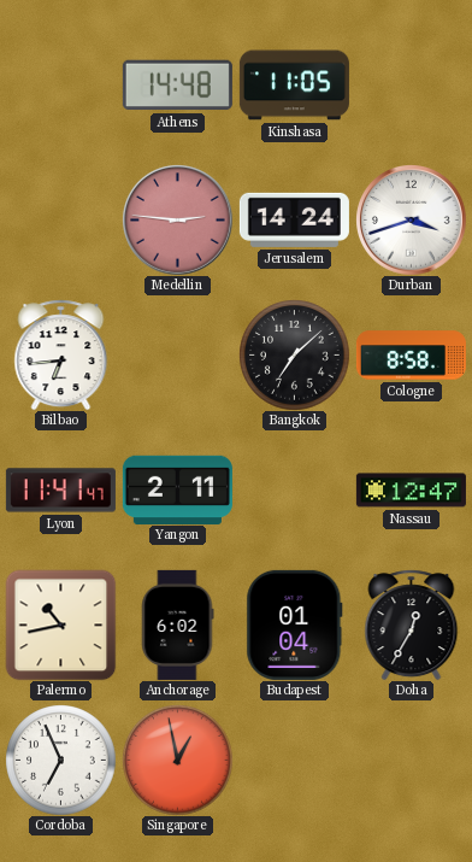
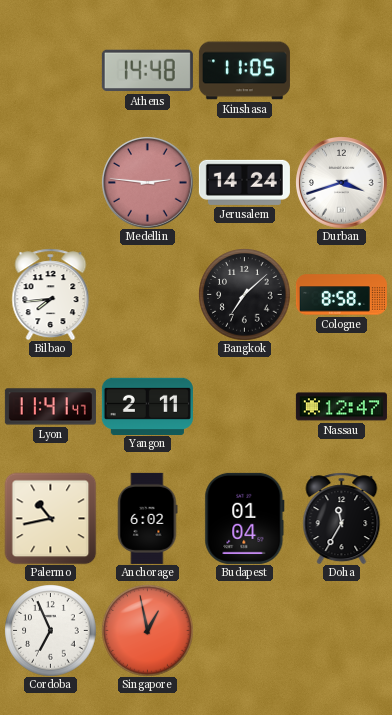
Bilbao: 6:44 -> 7:44
Doha: 12:35 -> 11:35
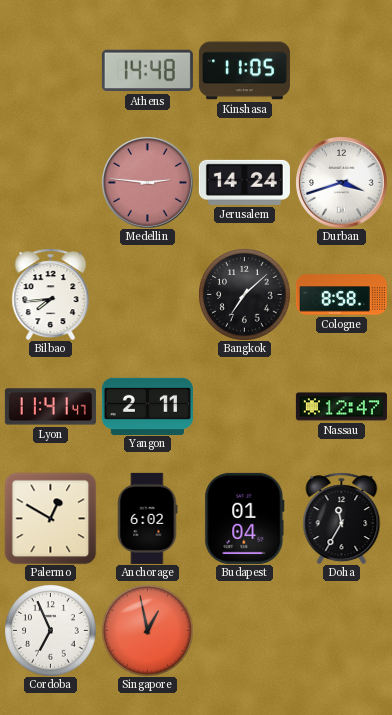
Palermo: 10:43 -> 12:50
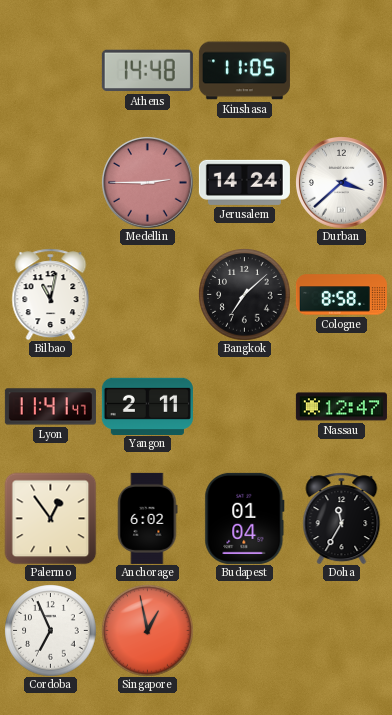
Medellin: 2:46 -> 2:45
Durban: 3:42 -> 3:38
Bilbao: 7:44 -> 11:02
Palermo: 12:50 -> 12:54
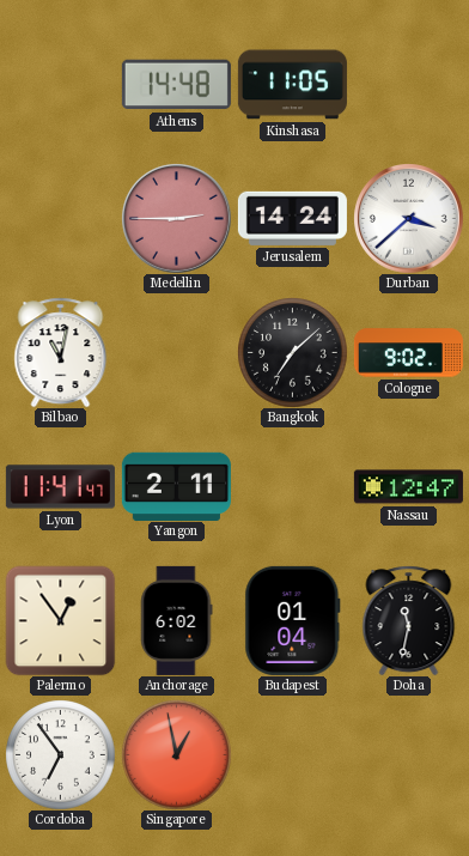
Cologne: 8:58 -> 9:02
Doha: 11:35 -> 11:32
Cordoba: 6:56 -> 6:54
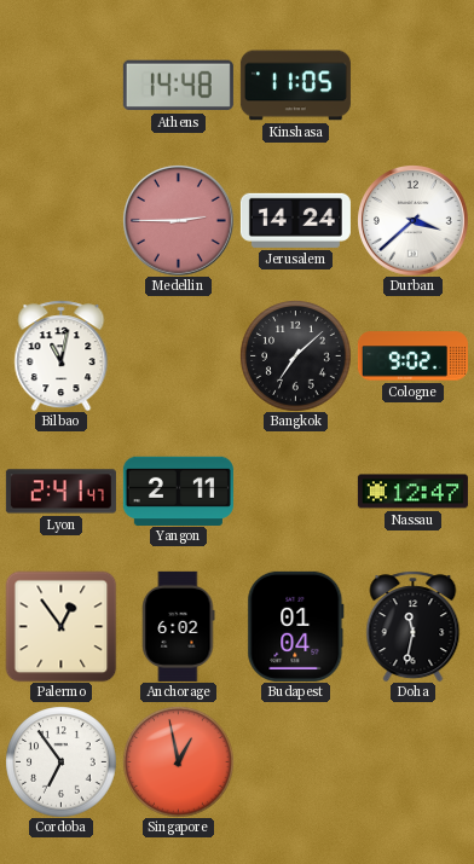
Lyon: 11:41 -> 2:41
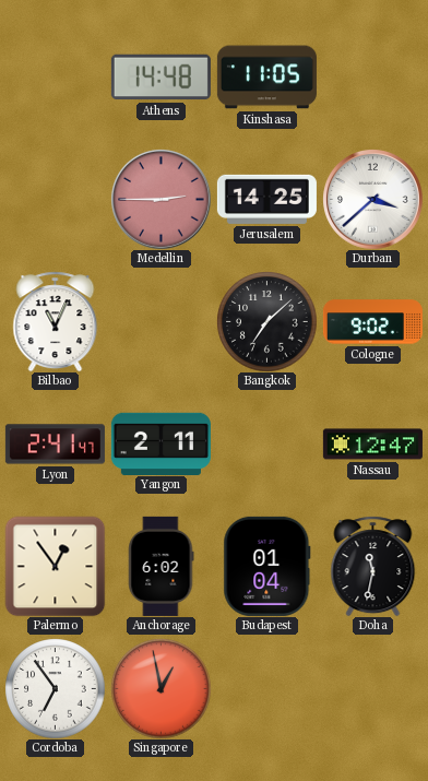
Jerusalem: 14:24 -> 14:25
Bilbao: 11:02 -> 11:04
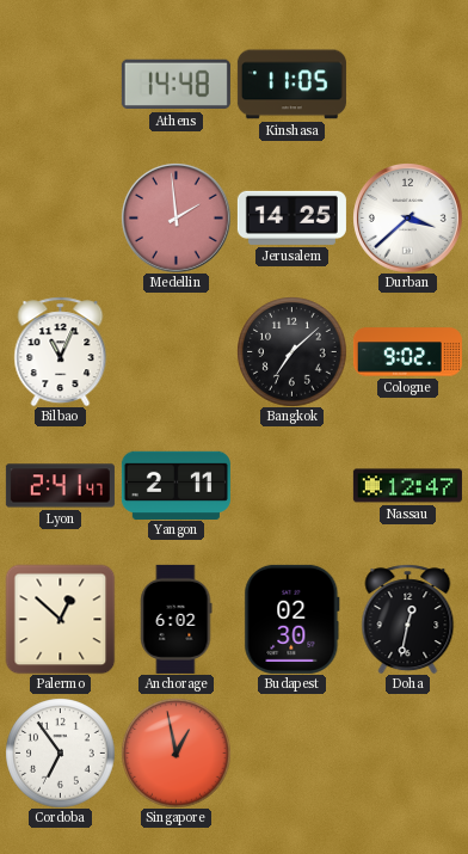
Medellin: 2:45 -> 1:59
Palermo: 12:54 -> 12:52
Budapest: 01:04 -> 02:30
Doha: 11:32 -> 12:32
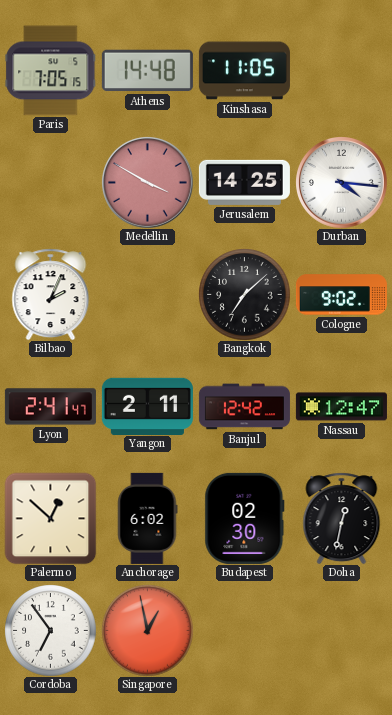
Paris: none -> 7:05
Medellin: 1:59 -> 3:50
Durban: 3:38 -> 4:16
Bilbao: 11:04 -> 2:04
Banjul: none -> 12:42
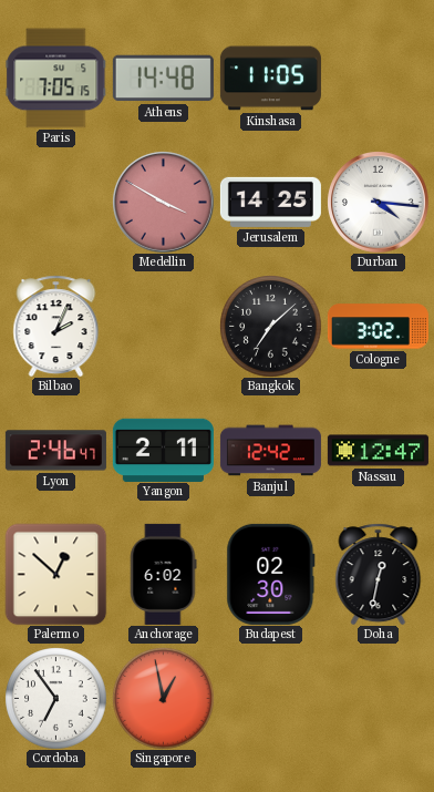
Cologne: 9:02 -> 3:02
Lyon: 2:41 -> 2:46
